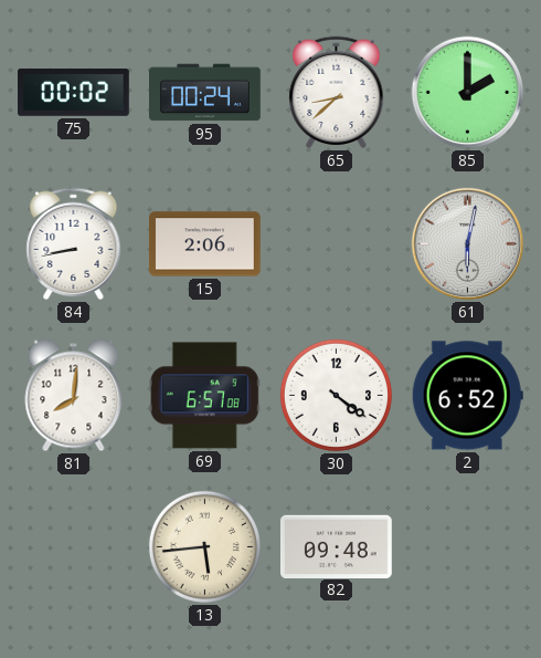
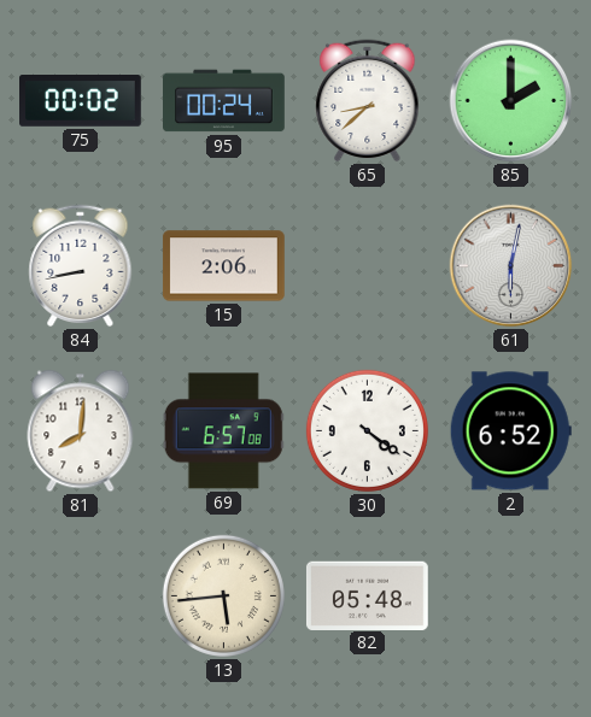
82: 09:48 -> 05:48
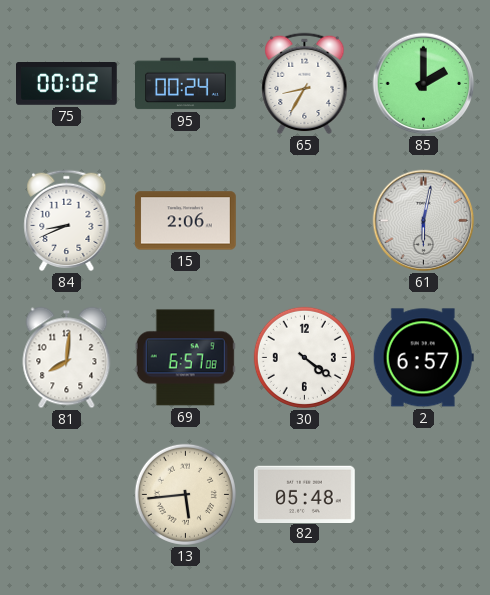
65: 8:38 -> 8:35
84: 8:43 -> 8:41
2: 6:52 -> 6:57
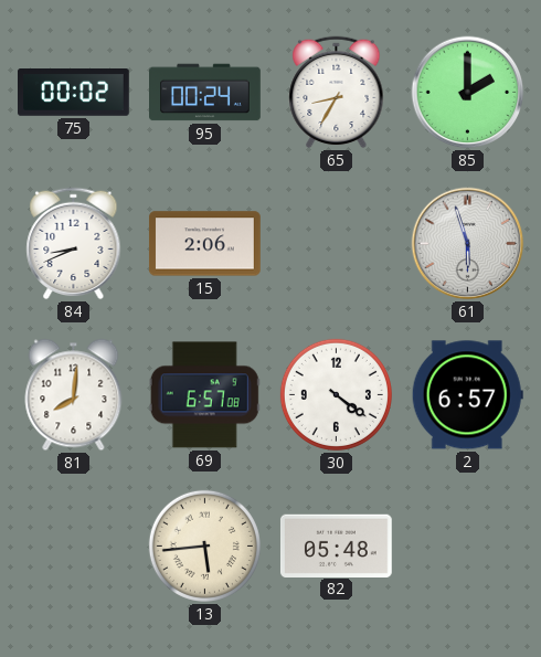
61: 6:02 -> 5:57
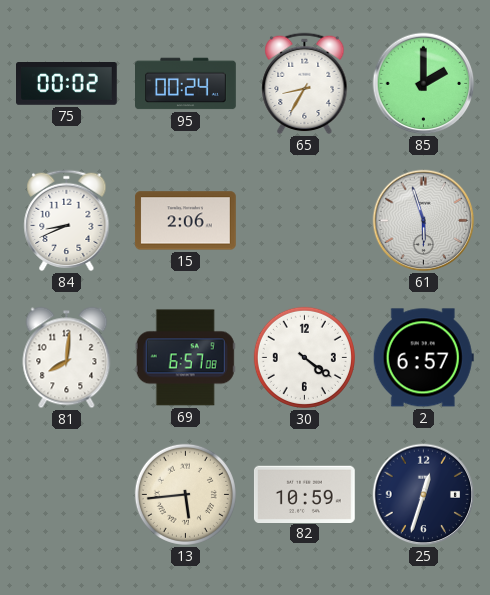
82: 05:48 -> 10:59
25: none -> 12:33
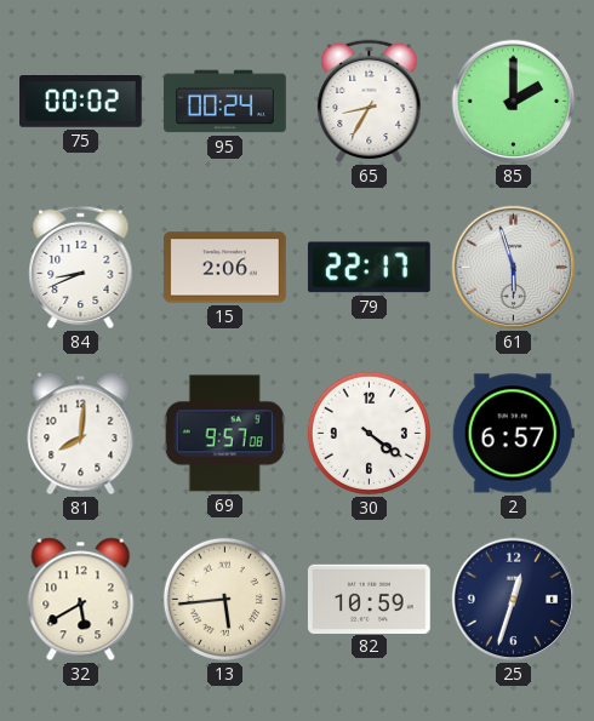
79: none -> 22:17
69: 6:57 -> 9:57
32: none -> 5:40
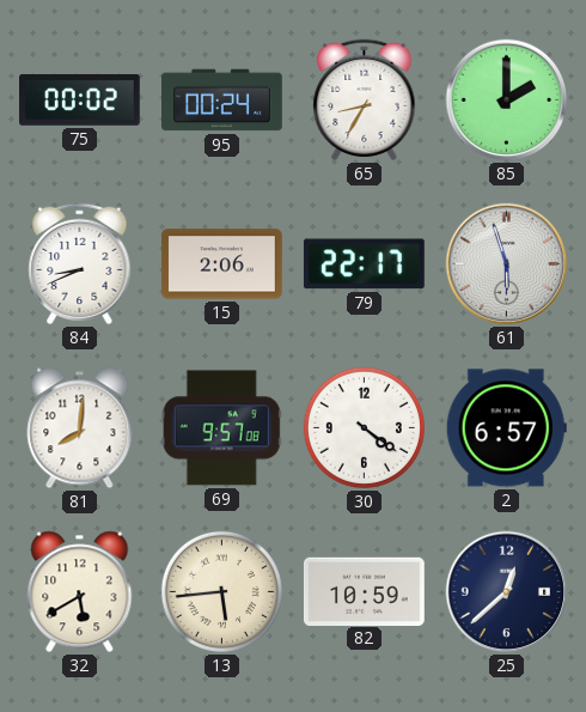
25: 12:33 -> 12:38
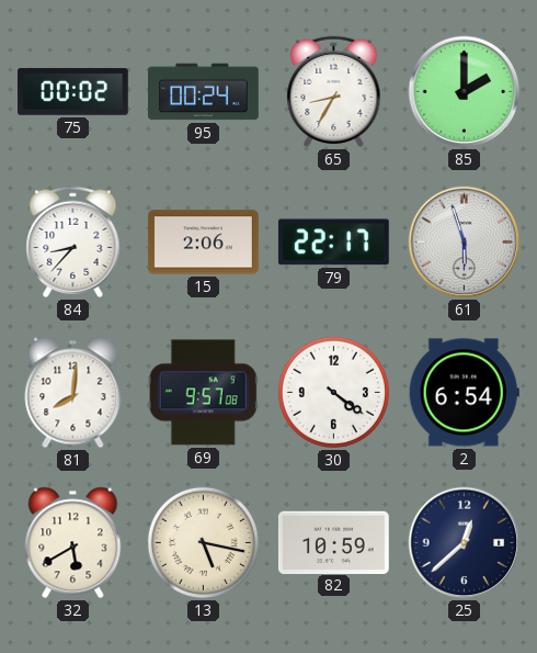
84: 8:41 -> 8:37
2: 6:57 -> 6:54
13: 5:44 -> 5:17
